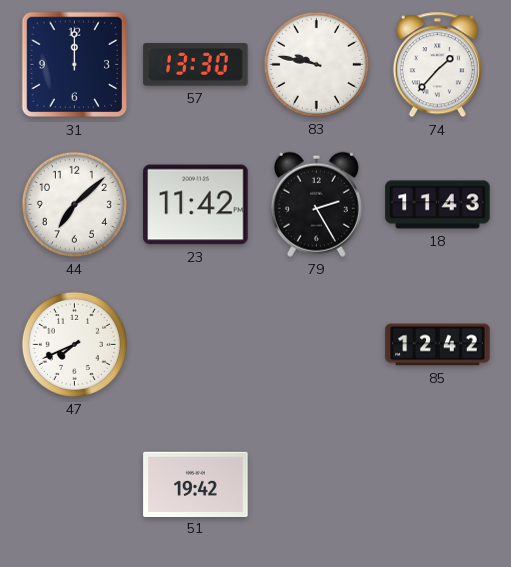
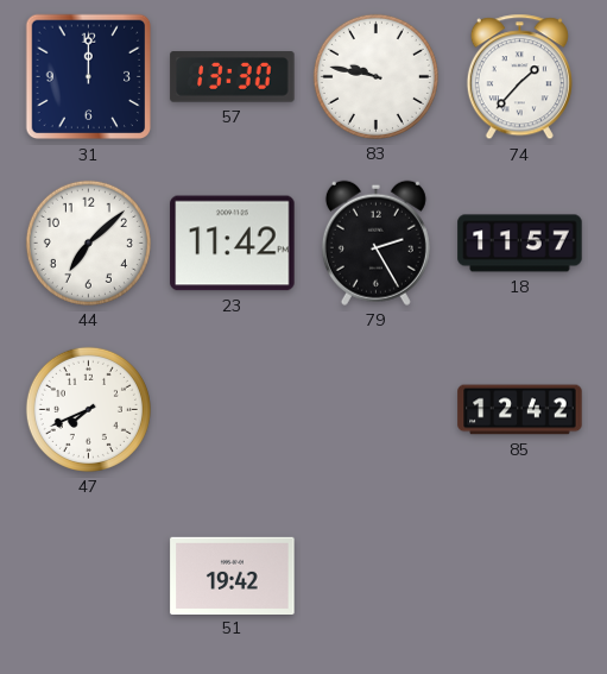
18: 11:43 -> 11:57
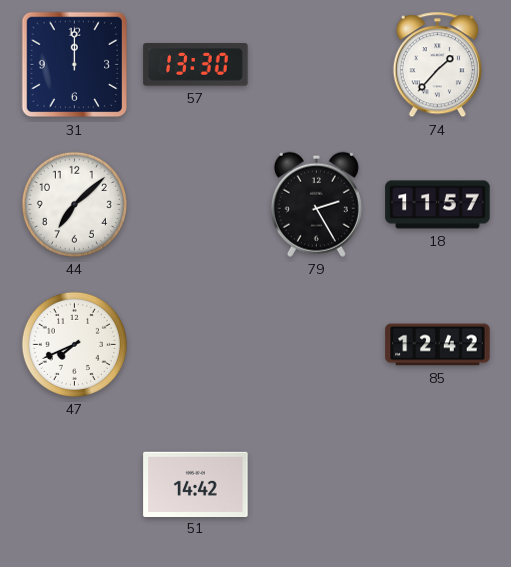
83: 9:47 -> none
23: 11:42 -> none
51: 19:42 -> 14:42
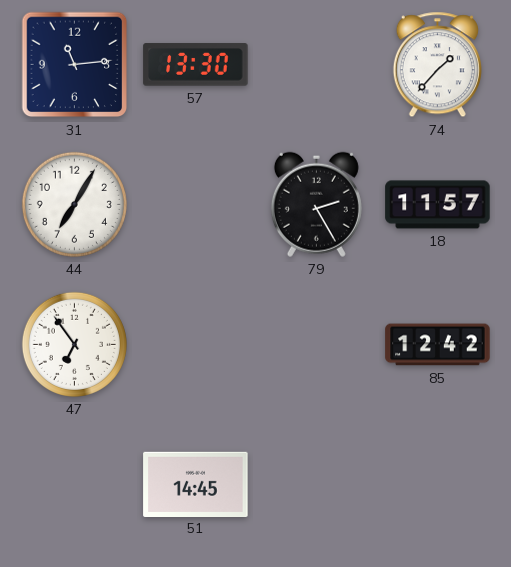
31: 12:00 -> 11:14
44: 7:08 -> 7:05
47: 7:41 -> 6:54
51: 14:42 -> 14:45
